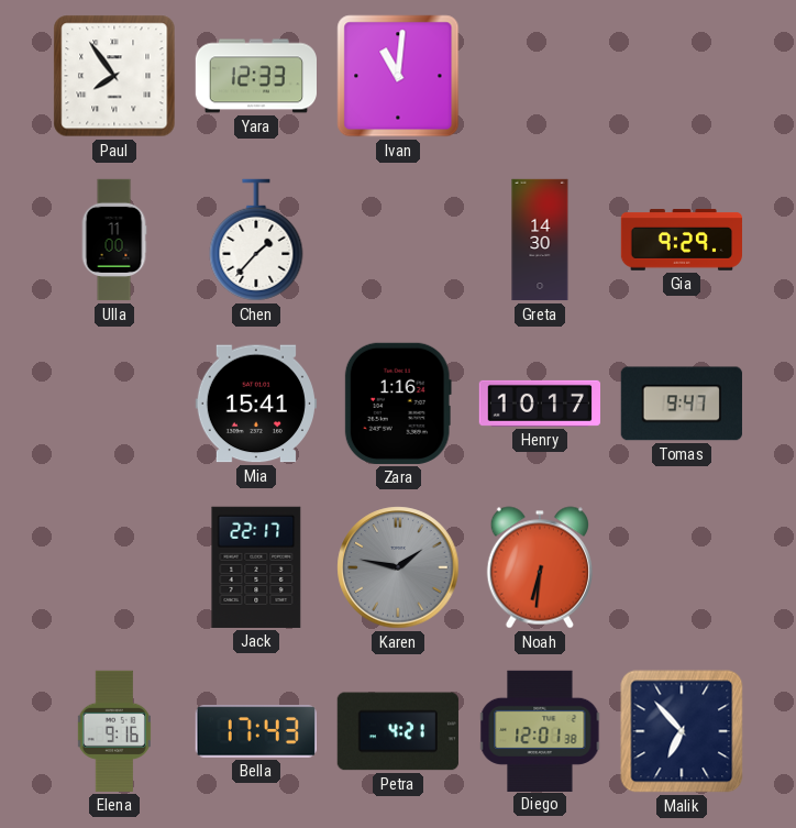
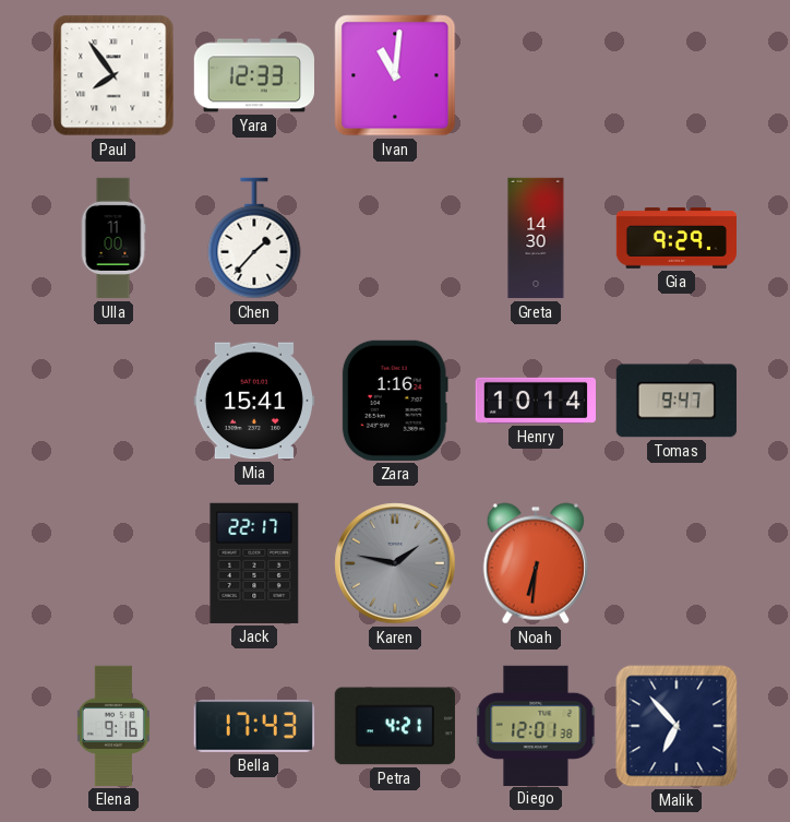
Henry: 10:17 -> 10:14
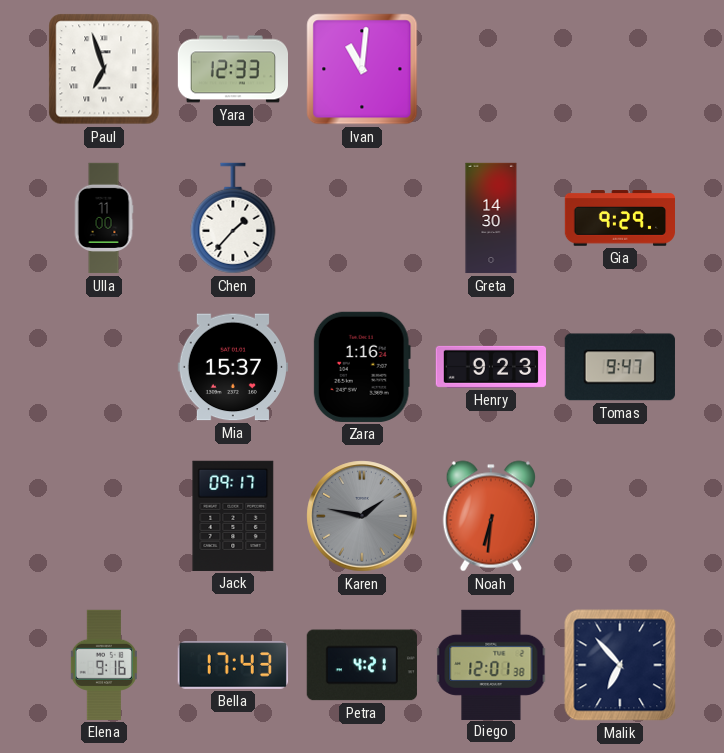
Paul: 7:54 -> 6:57
Mia: 15:41 -> 15:37
Henry: 10:14 -> 9:23
Jack: 22:17 -> 09:17
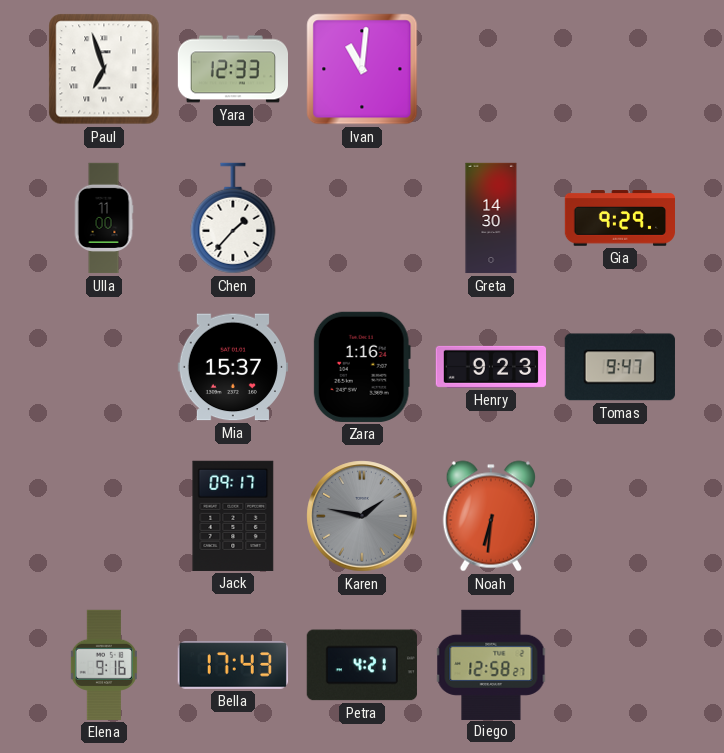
Diego: 12:01 -> 12:58
Malik: 6:53 -> none
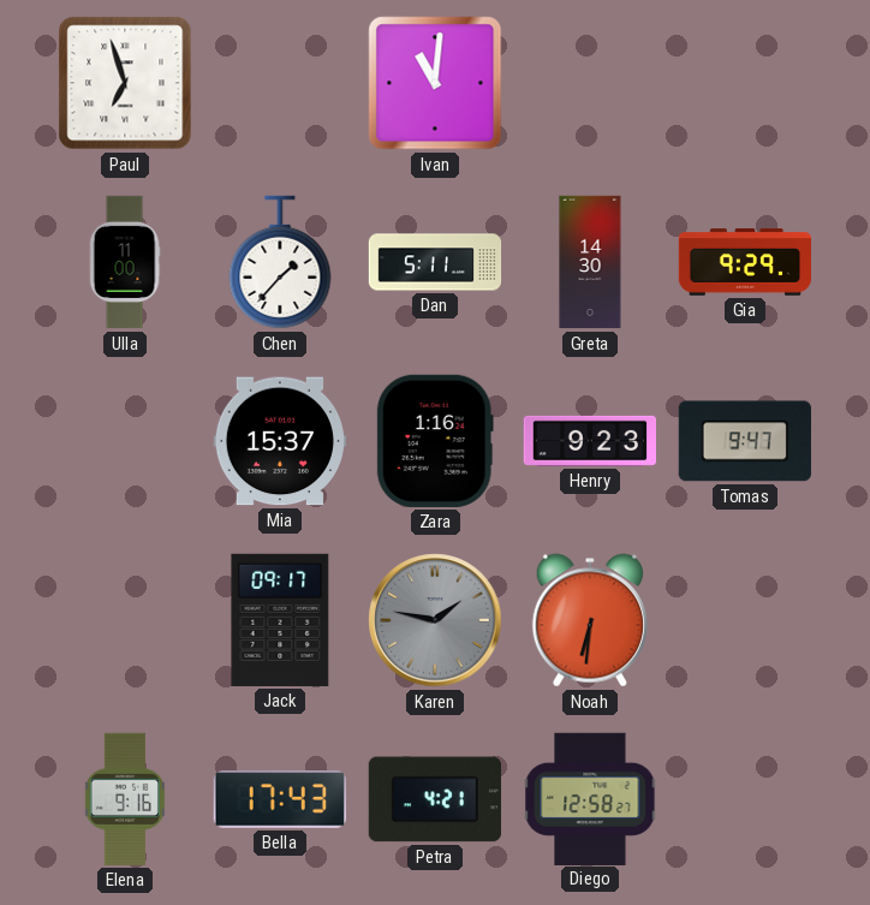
Yara: 12:33 -> none
Dan: none -> 5:11
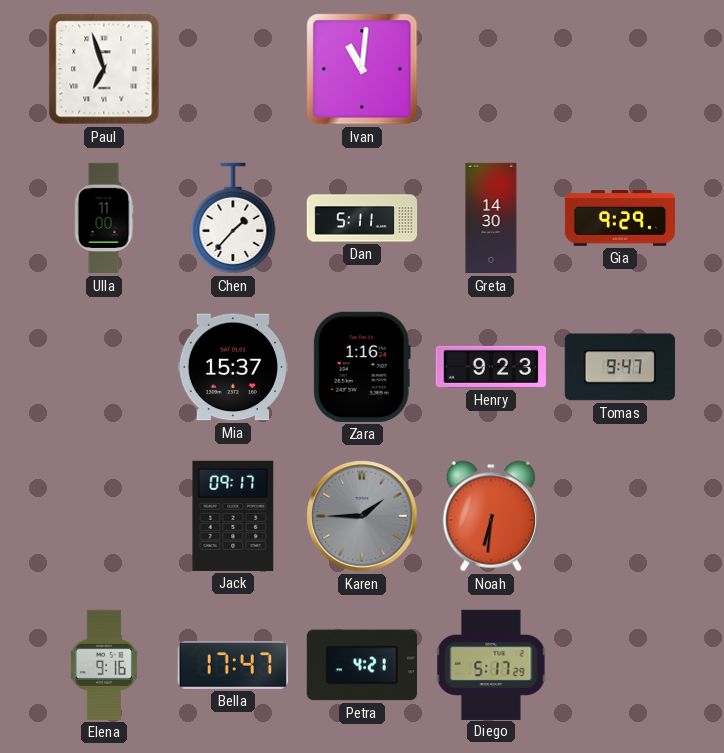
Karen: 1:47 -> 1:45
Bella: 17:43 -> 17:47
Diego: 12:58 -> 5:17
